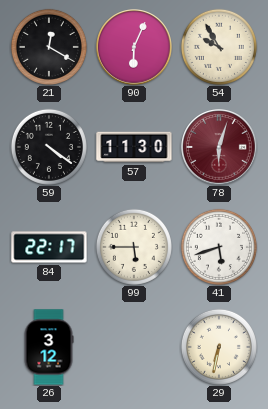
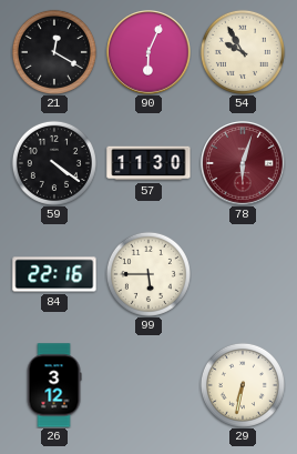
84: 22:17 -> 22:16
41: 5:42 -> none
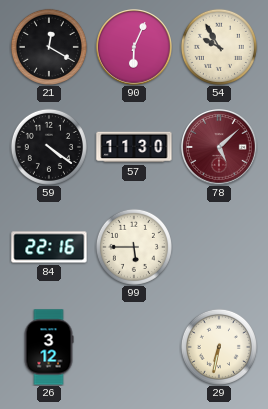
78: 6:03 -> 5:08
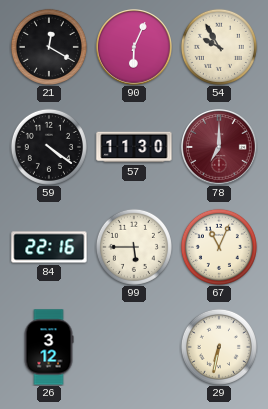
78: 5:08 -> 7:00
67: none -> 11:04
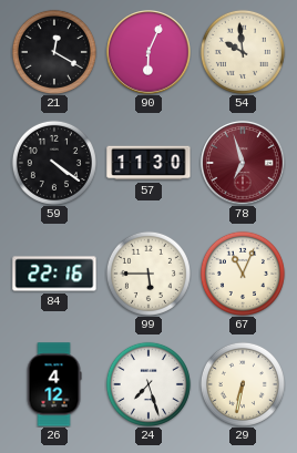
54: 9:55 -> 9:59
78: 7:00 -> 6:57
26: 3:12 -> 4:12
24: none -> 7:27
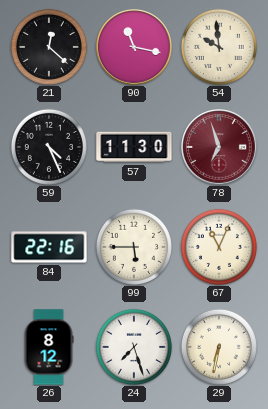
21: 12:20 -> 12:22
90: 6:04 -> 11:17
59: 4:21 -> 4:26
26: 4:12 -> 8:12
